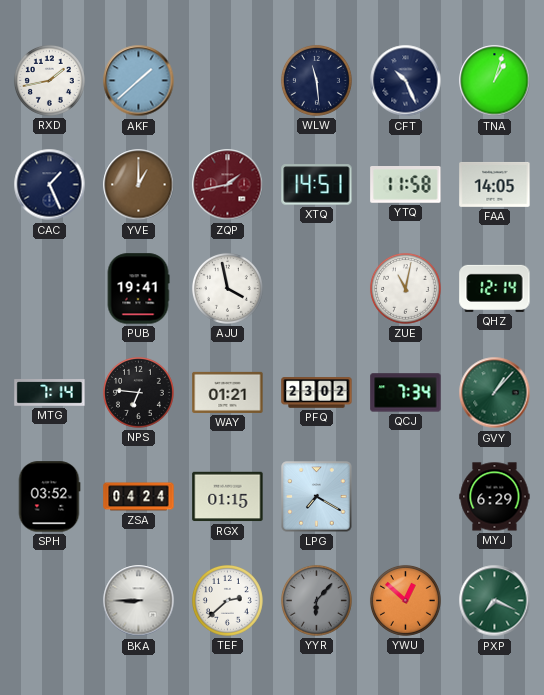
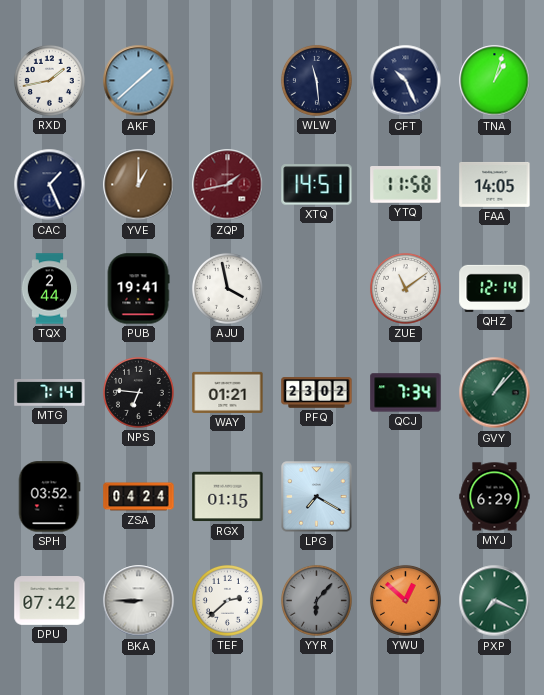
TQX: none -> 2:44
ZUE: 11:02 -> 11:09
DPU: none -> 07:42
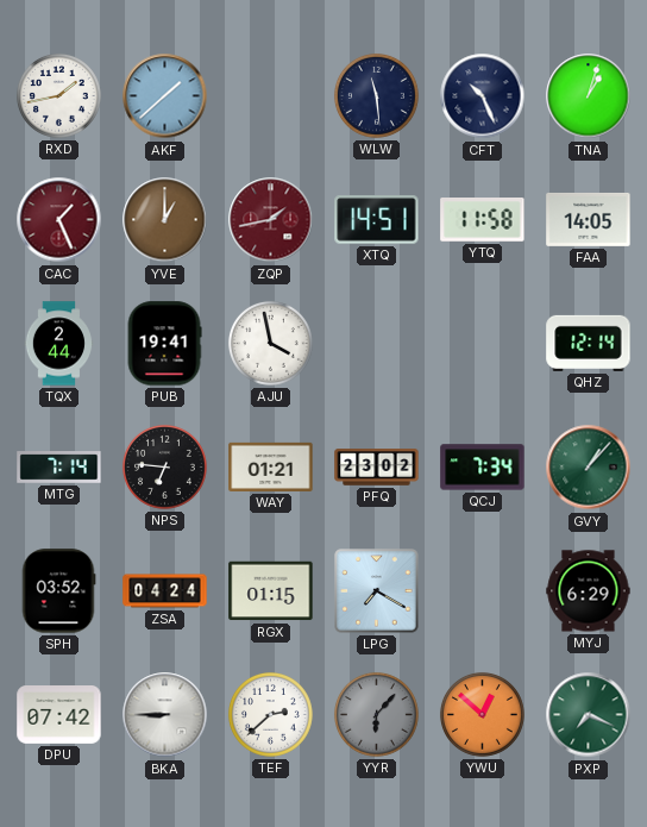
CAC dial: navy -> burgundy
ZUE: 11:09 -> none
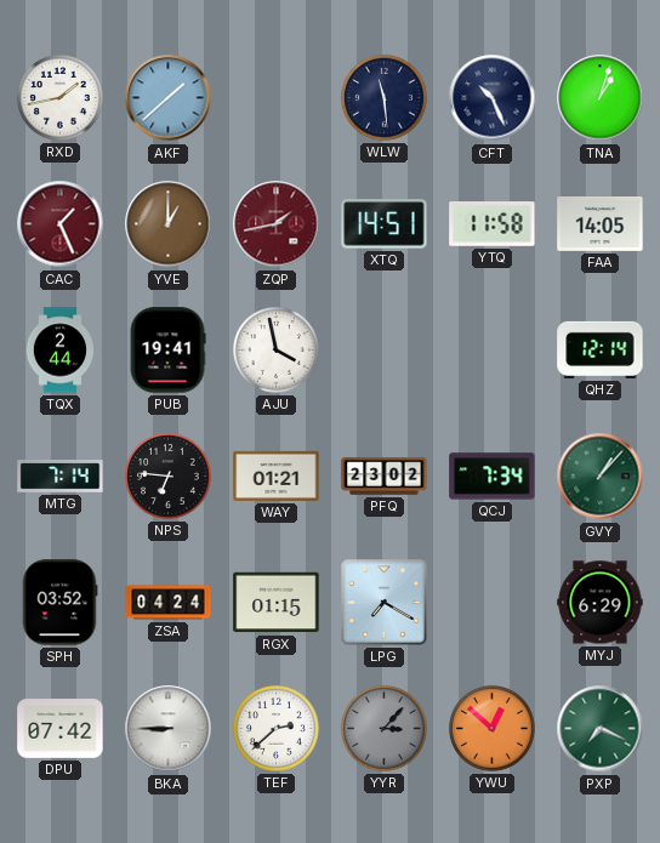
YYR: 6:07 -> 3:07
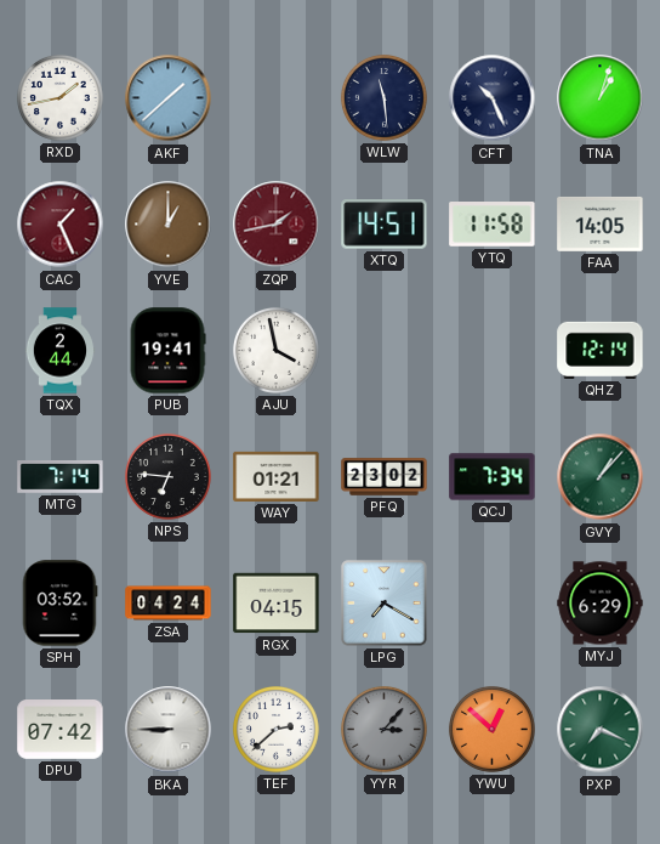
RGX: 01:15 -> 04:15
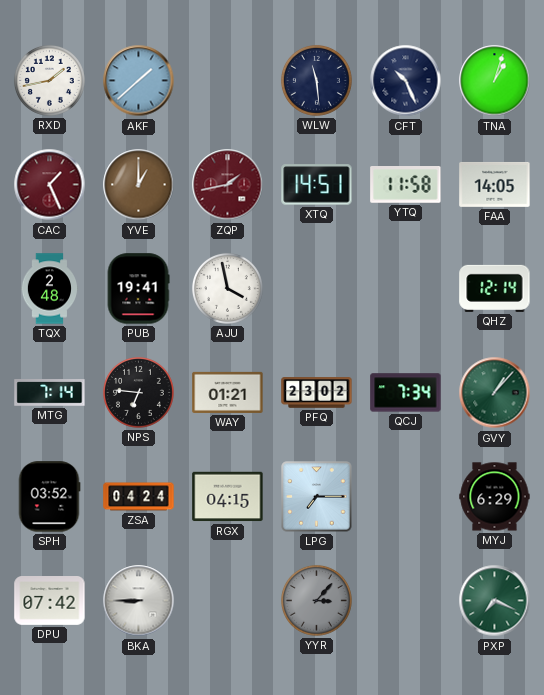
TQX: 2:44 -> 2:48
LPG: 7:20 -> 7:15
TEF: 2:38 -> none
YWU: 12:52 -> none
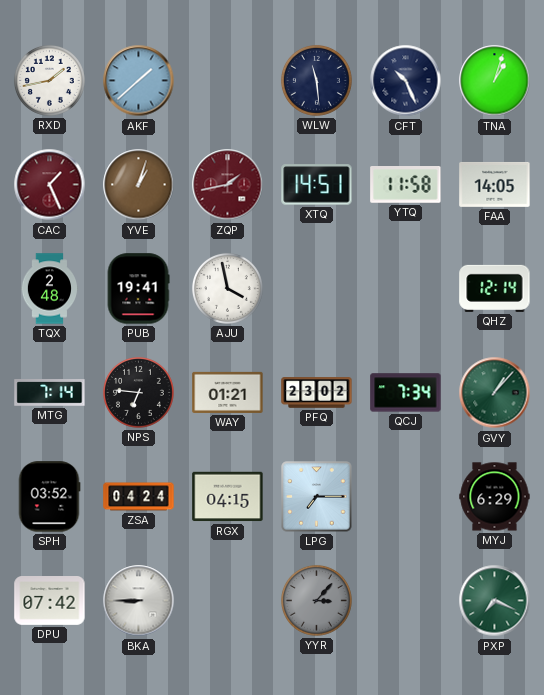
YVE: 1:00 -> 1:03
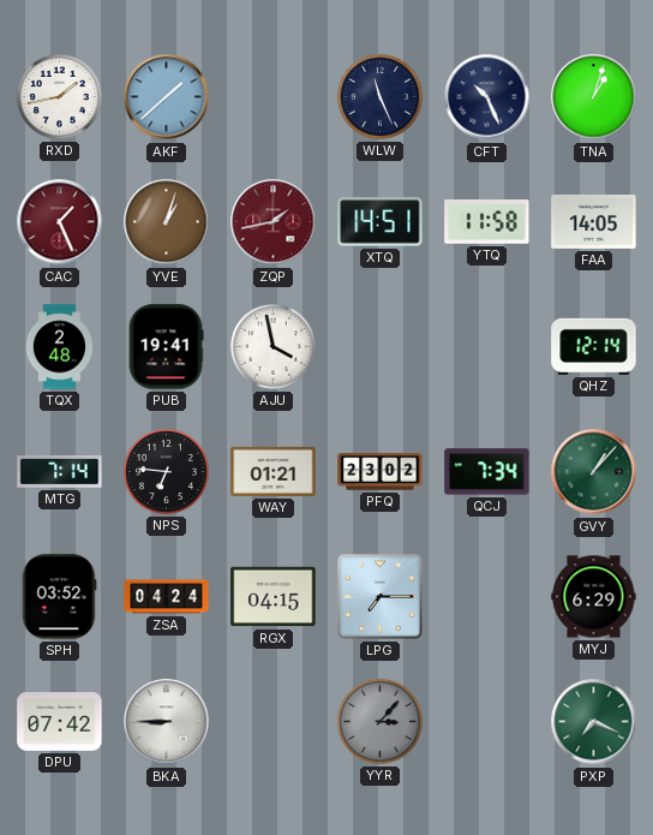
WLW: 11:29 -> 11:26
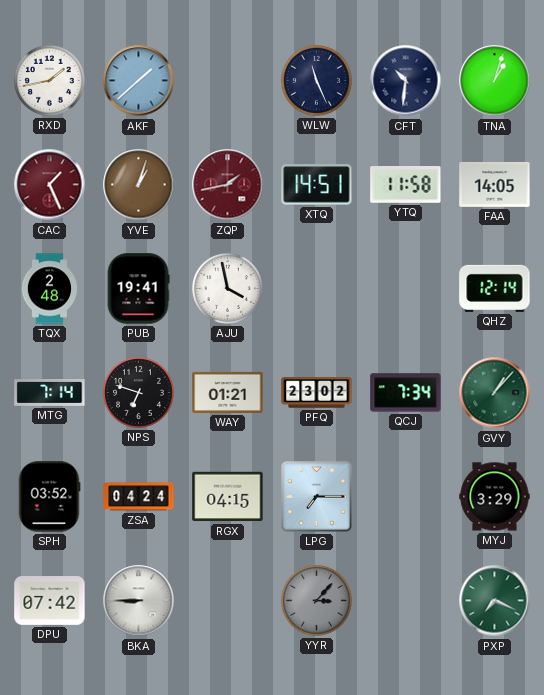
CFT: 10:26 -> 10:31
NPS: 6:46 -> 6:48
MYJ: 6:29 -> 3:29
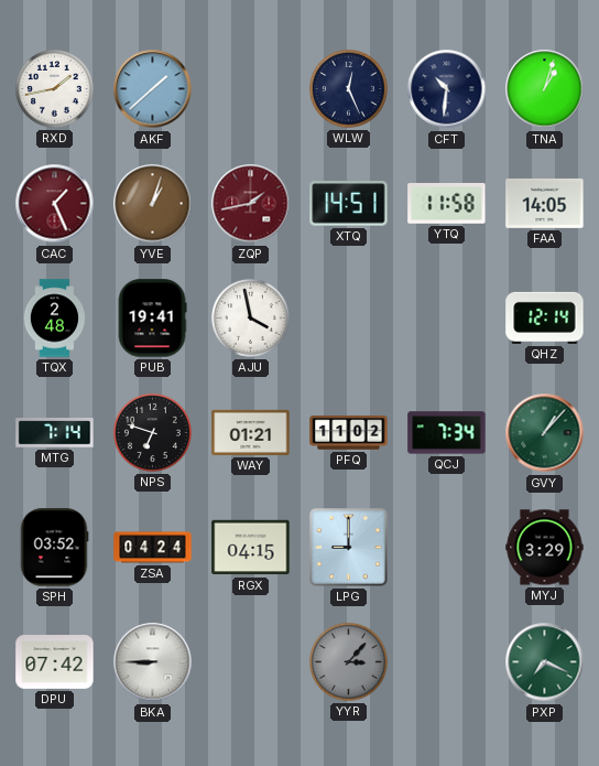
WLW: 11:26 -> 12:26
PFQ: 23:02 -> 11:02
LPG: 7:15 -> 9:00
